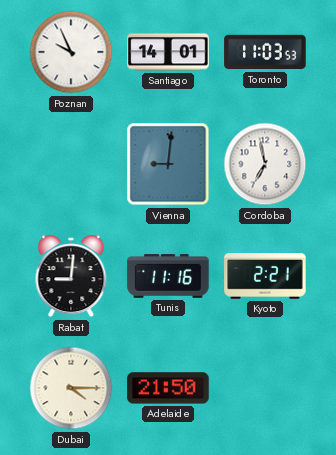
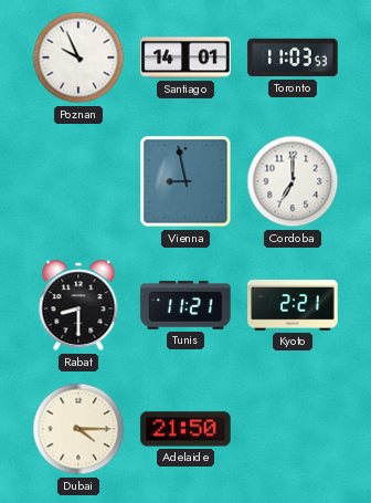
Vienna: 9:01 -> 8:58
Cordoba: 6:58 -> 7:00
Rabat: 9:01 -> 8:30
Tunis: 11:16 -> 11:21
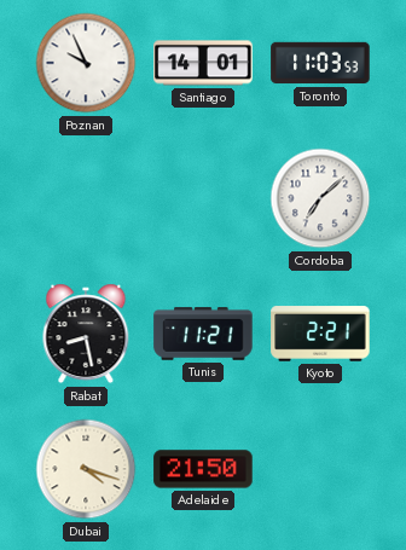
Vienna: 8:58 -> none
Cordoba: 7:00 -> 7:08
Rabat: 8:30 -> 8:28
Dubai: 4:15 -> 4:18
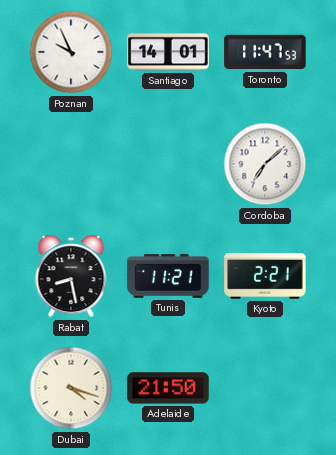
Toronto: 11:03 -> 11:47
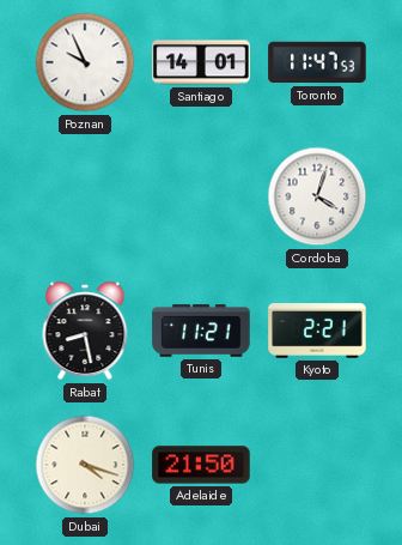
Cordoba: 7:08 -> 4:03
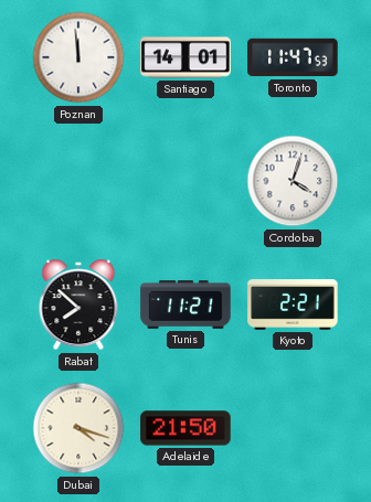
Poznan: 9:56 -> 11:59
Rabat: 8:28 -> 7:52
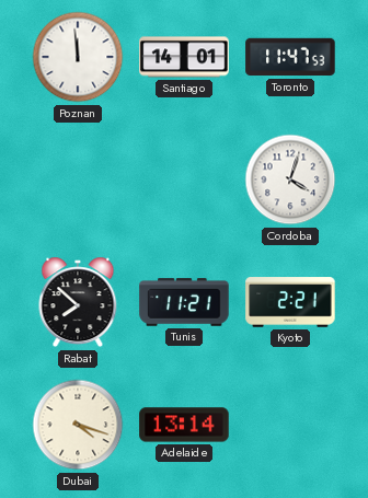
Adelaide: 21:50 -> 13:14
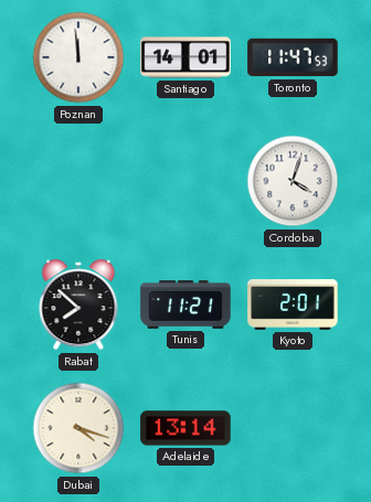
Kyoto: 2:21 -> 2:01
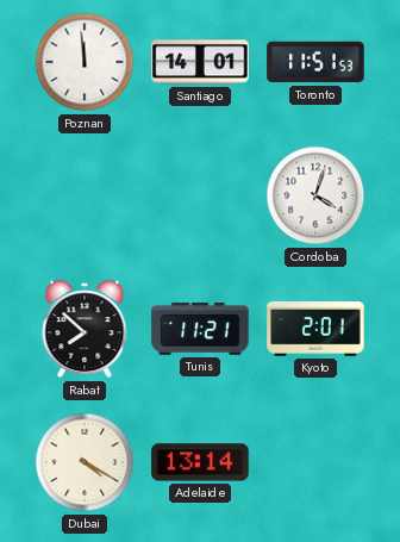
Toronto: 11:47 -> 11:51
Dubai: 4:18 -> 4:20
